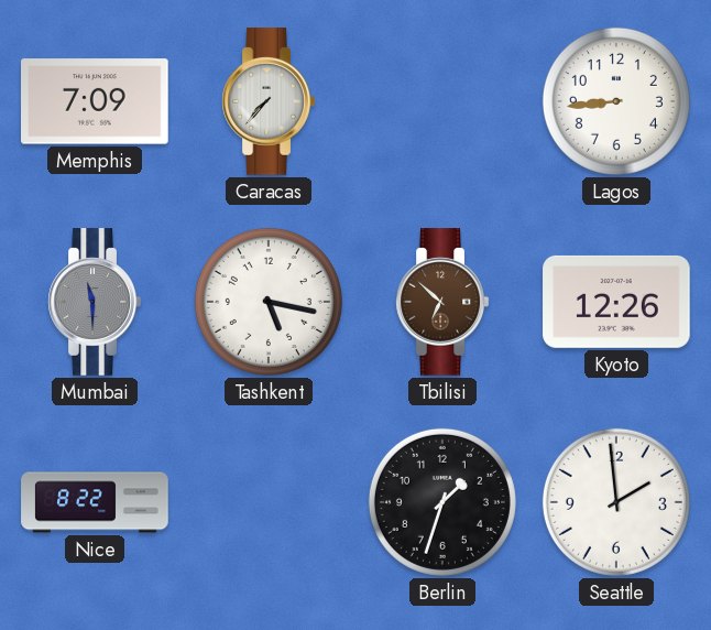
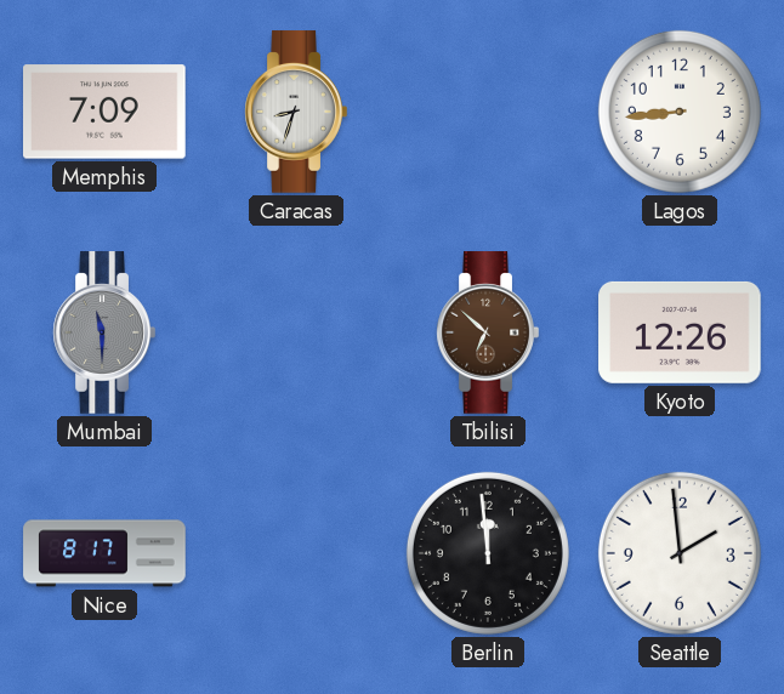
Caracas: 7:37 -> 8:33
Tashkent: 5:17 -> none
Nice: 8:22 -> 8:17
Berlin: 1:33 -> 11:59
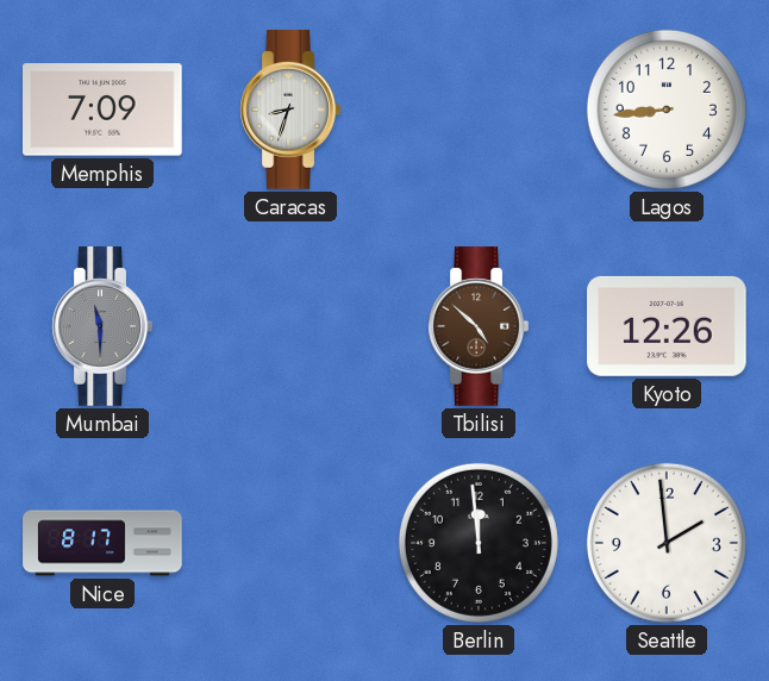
Tbilisi: 6:52 -> 4:52
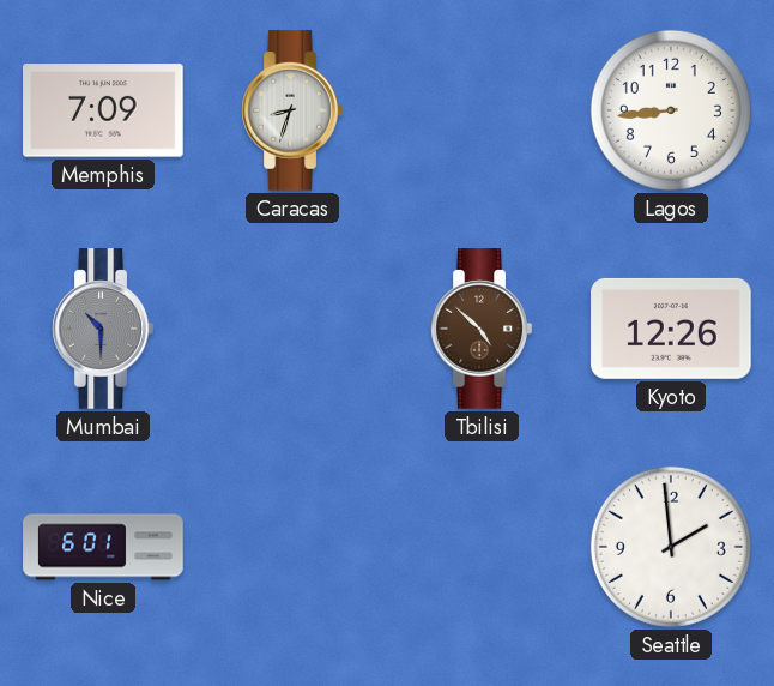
Mumbai: 11:30 -> 10:30
Nice: 8:17 -> 6:01
Berlin: 11:59 -> none
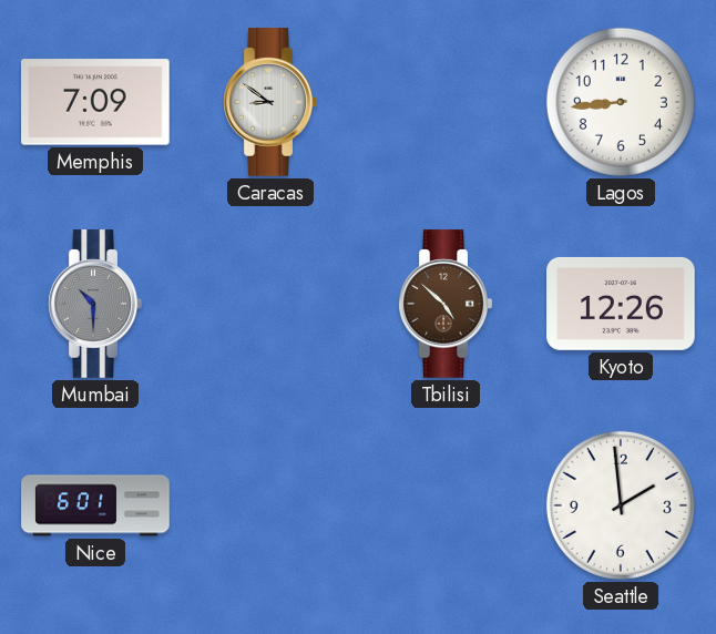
Caracas: 8:33 -> 8:51
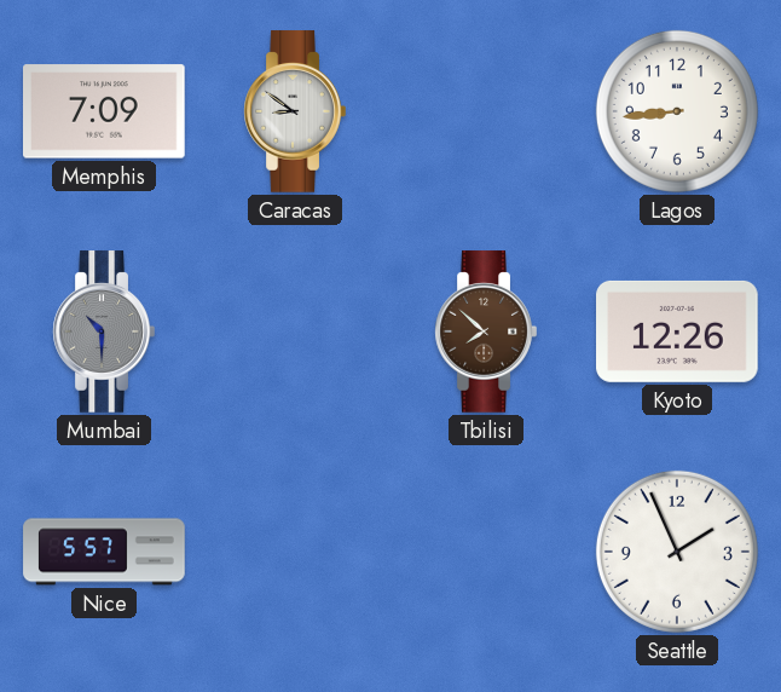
Tbilisi: 4:52 -> 7:52
Nice: 6:01 -> 5:57
Seattle: 1:59 -> 1:56
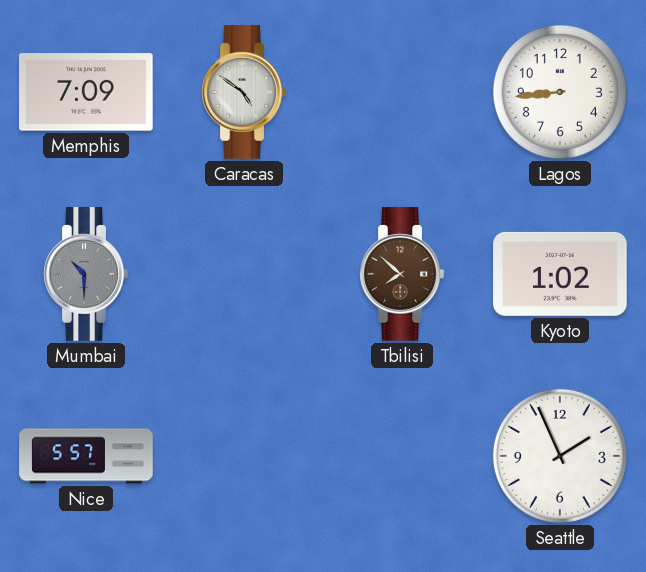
Caracas: 8:51 -> 4:51
Kyoto: 12:26 -> 1:02
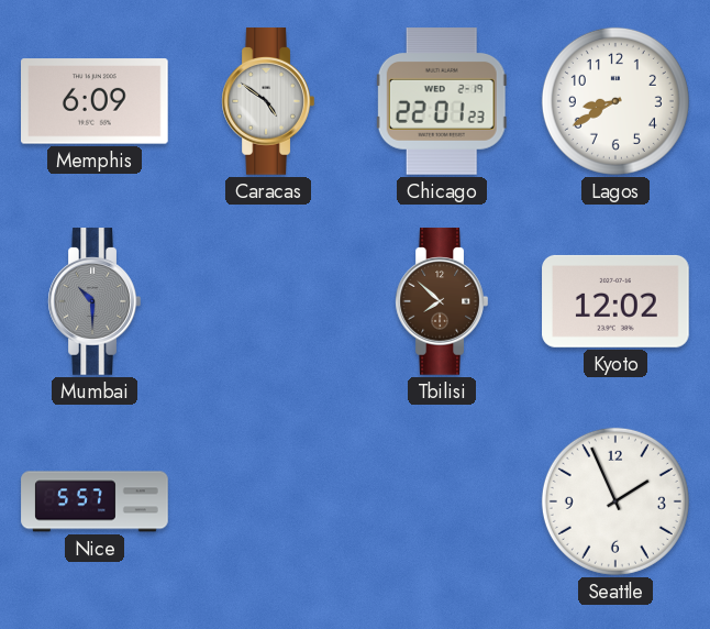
Memphis: 7:09 -> 6:09
Chicago: none -> 22:01
Lagos: 8:44 -> 8:40
Kyoto: 1:02 -> 12:02
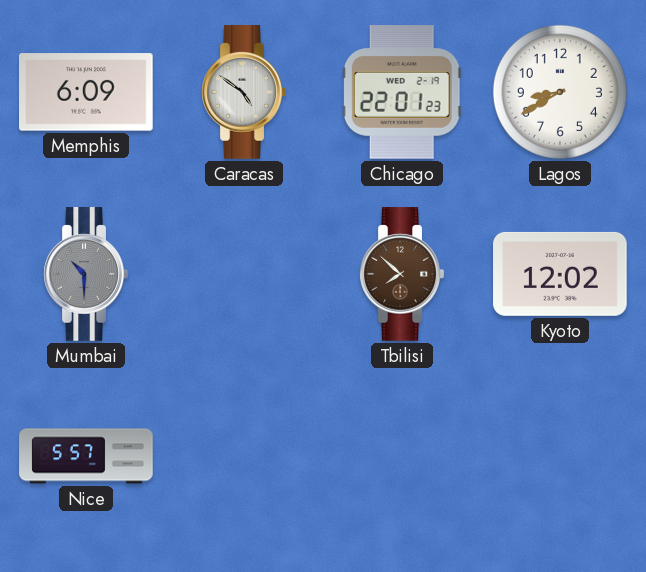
Seattle: 1:56 -> none
